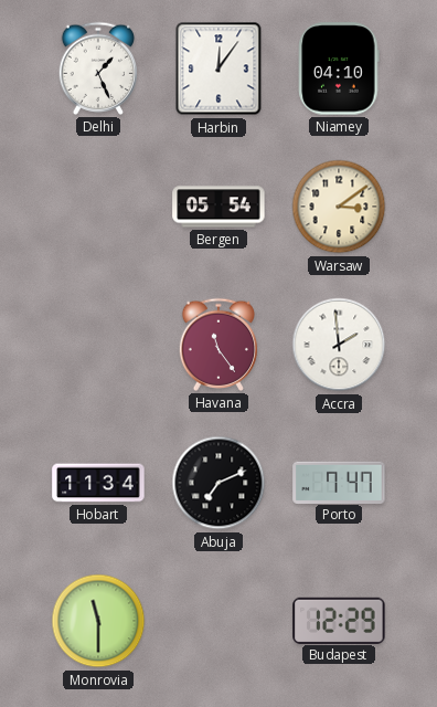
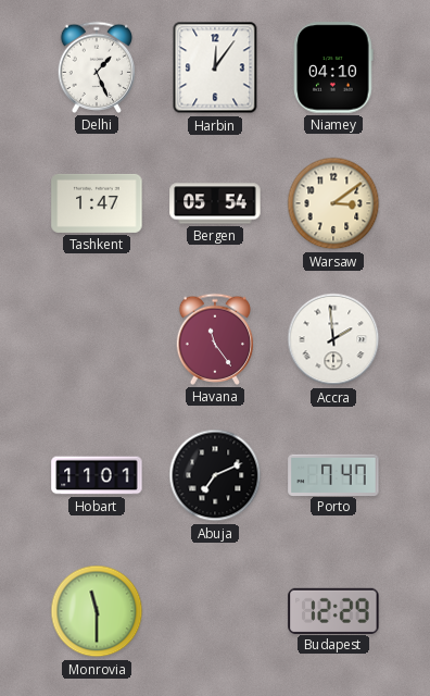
Tashkent: none -> 1:47
Hobart: 11:34 -> 11:01
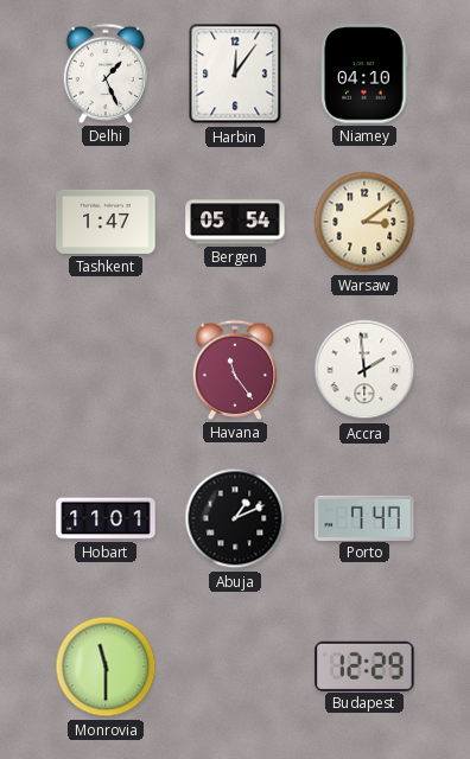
Abuja: 7:11 -> 1:11
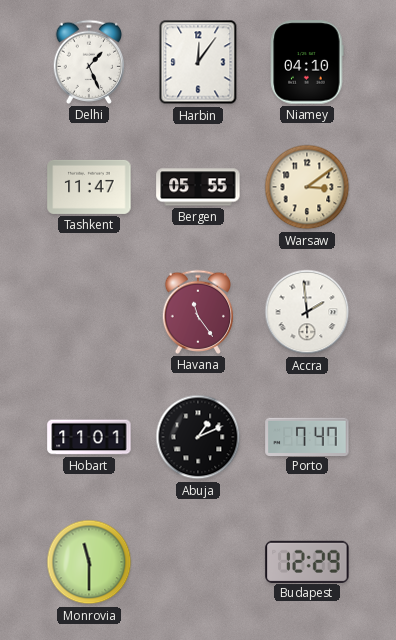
Tashkent: 1:47 -> 11:47
Bergen: 05:54 -> 05:55
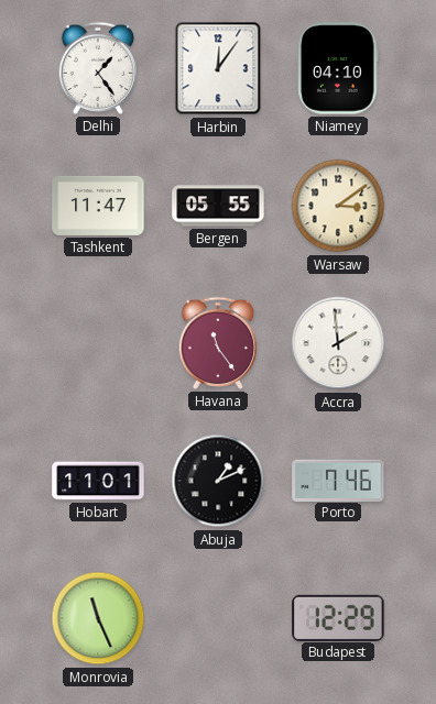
Delhi: 1:26 -> 1:24
Porto: 7:47 -> 7:46
Monrovia: 11:30 -> 11:26
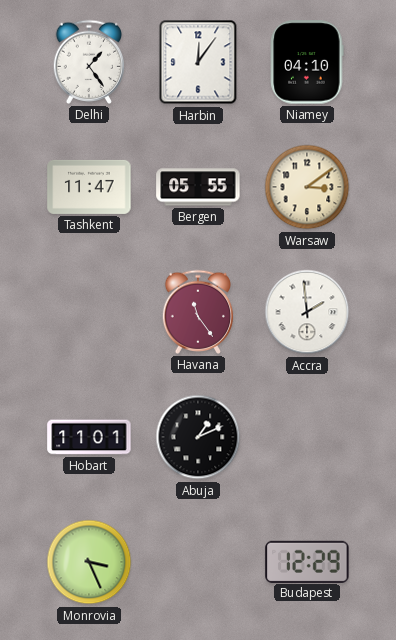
Porto: 7:46 -> none
Monrovia: 11:26 -> 3:26
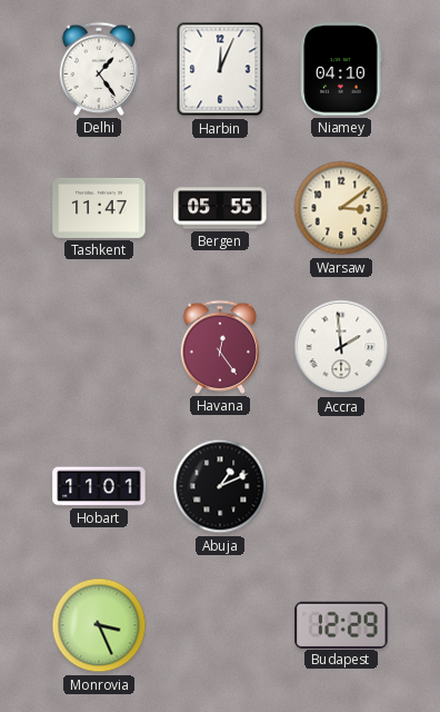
Harbin: 12:06 -> 12:04
Havana: 11:24 -> 12:24
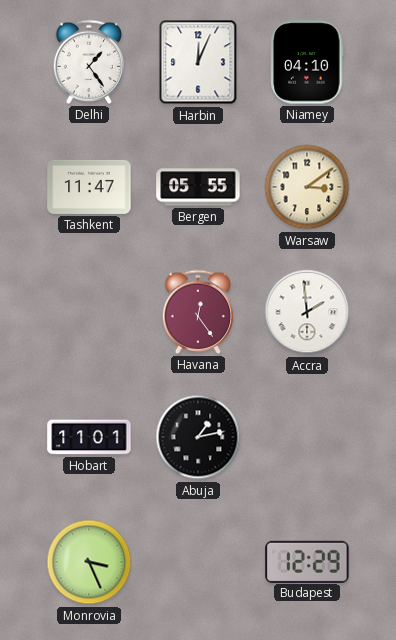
Abuja: 1:11 -> 1:13
